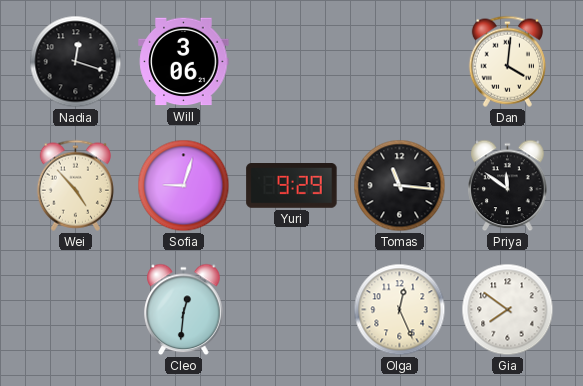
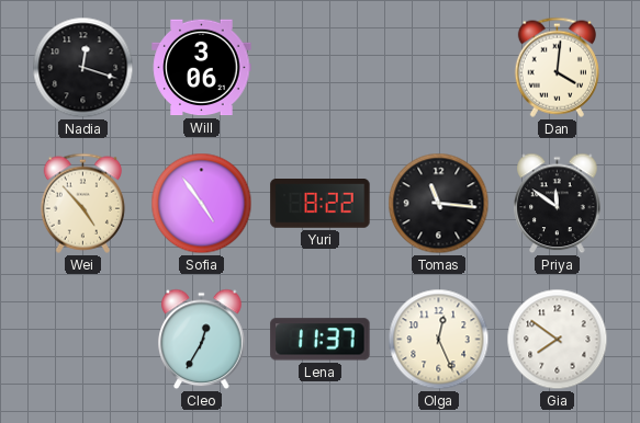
Sofia: 9:03 -> 4:54
Yuri: 9:29 -> 8:22
Cleo: 12:31 -> 12:35
Lena: none -> 11:37
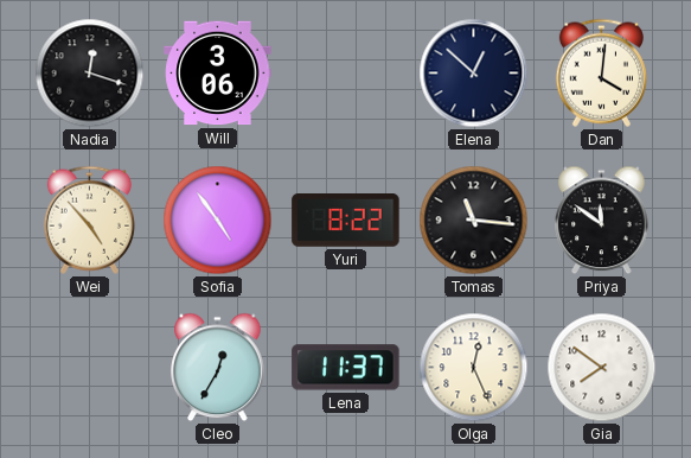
Elena: none -> 12:52
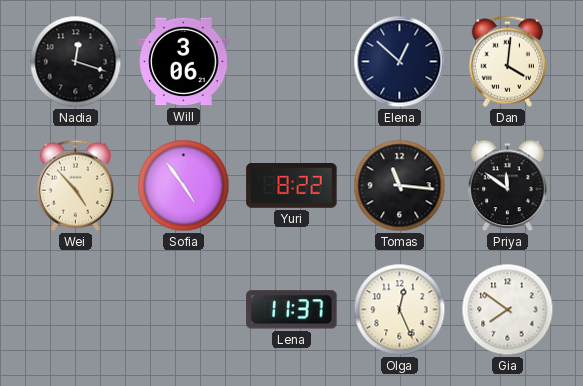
Cleo: 12:35 -> none
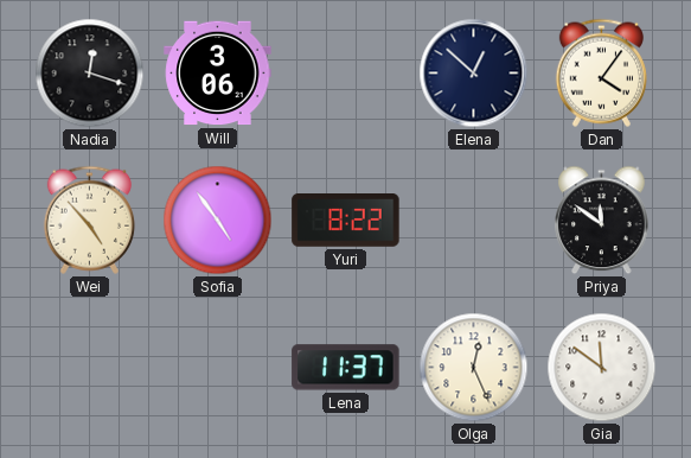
Dan: 4:01 -> 4:06
Tomas: 11:16 -> none
Gia: 7:51 -> 11:51
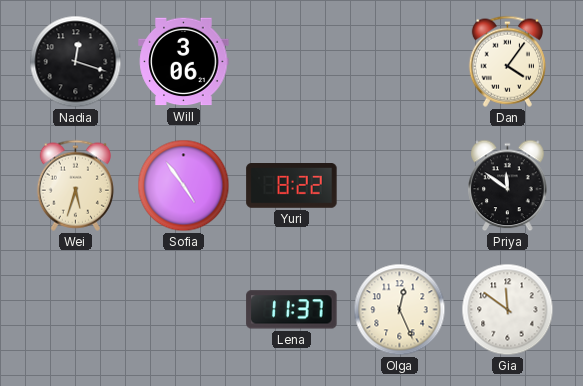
Elena: 12:52 -> none
Wei: 4:53 -> 5:33
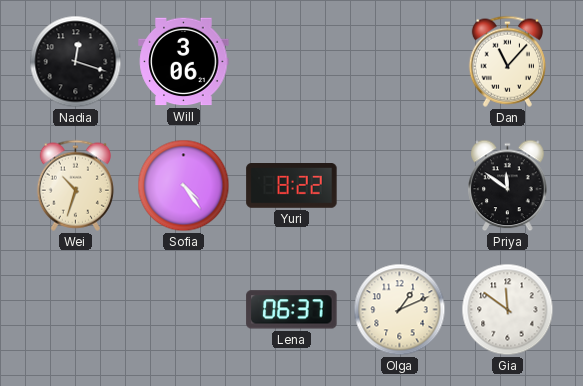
Dan: 4:06 -> 11:07
Wei: 5:33 -> 10:33
Sofia: 4:54 -> 4:24
Lena: 11:37 -> 06:37
Olga: 12:26 -> 1:11
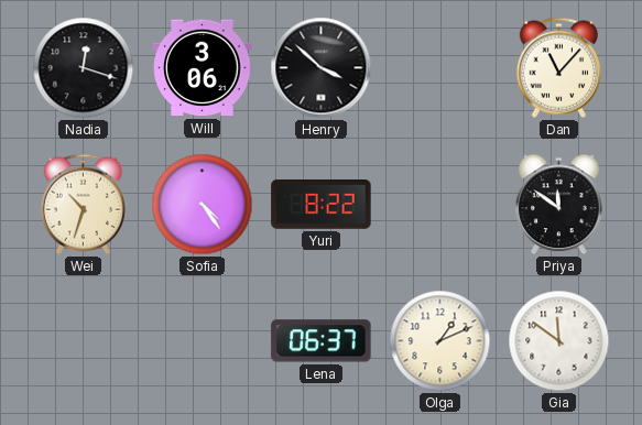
Henry: none -> 3:52
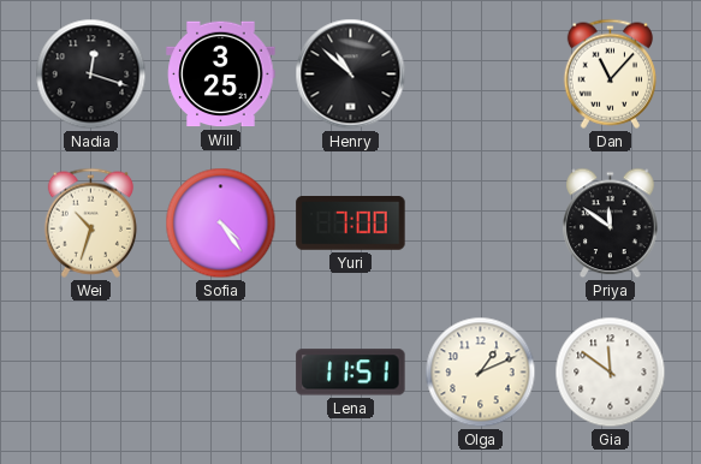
Will: 3:06 -> 3:25
Henry: 3:52 -> 10:52
Yuri: 8:22 -> 7:00
Lena: 06:37 -> 11:51
